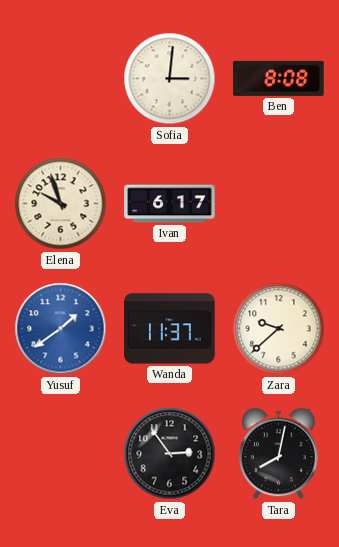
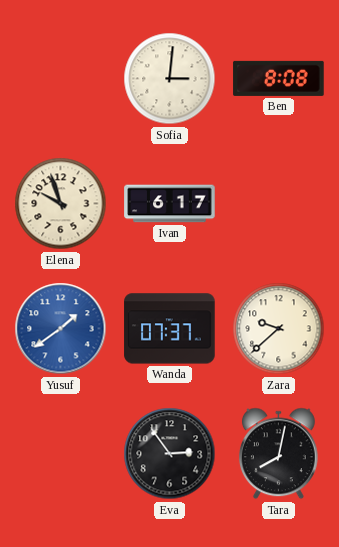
Wanda: 11:37 -> 07:37
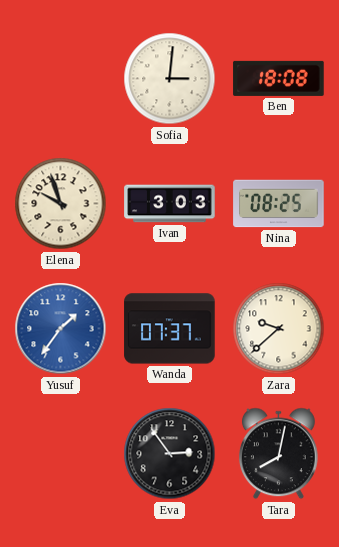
Ben: 8:08 -> 18:08
Ivan: 6:17 -> 3:03
Nina: none -> 08:25
Yusuf: 1:39 -> 1:36
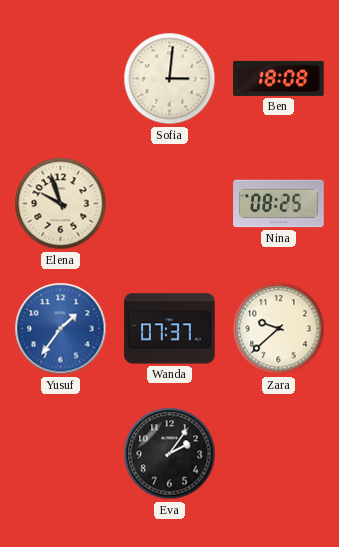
Ivan: 3:03 -> none
Eva: 2:54 -> 2:06
Tara: 8:02 -> none
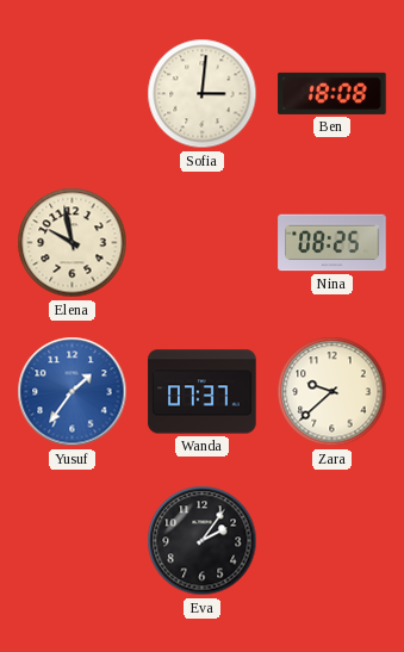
Elena: 9:57 -> 9:58
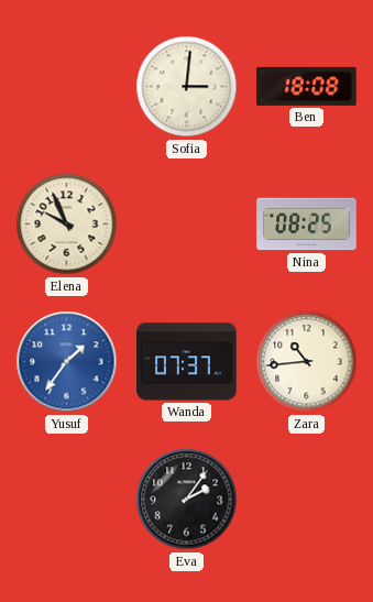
Elena: 9:58 -> 9:56
Zara: 9:38 -> 10:44
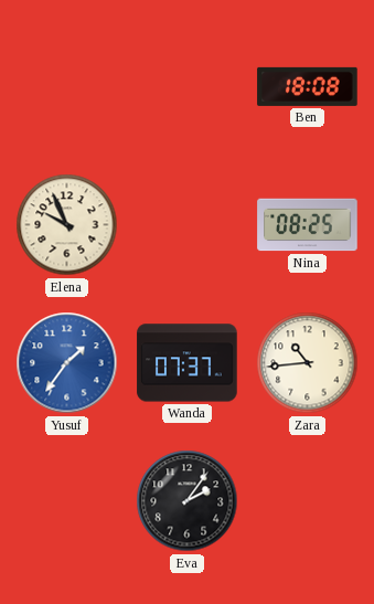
Sofia: 3:01 -> none
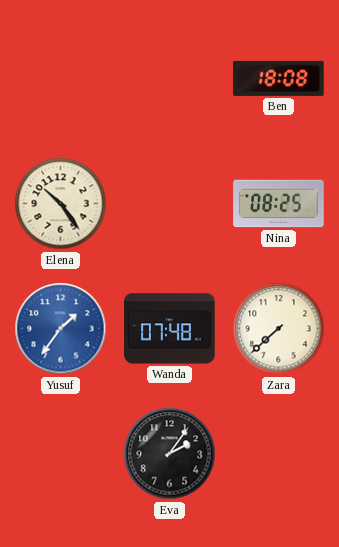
Elena: 9:56 -> 10:24
Wanda: 07:37 -> 07:48
Zara: 10:44 -> 7:38
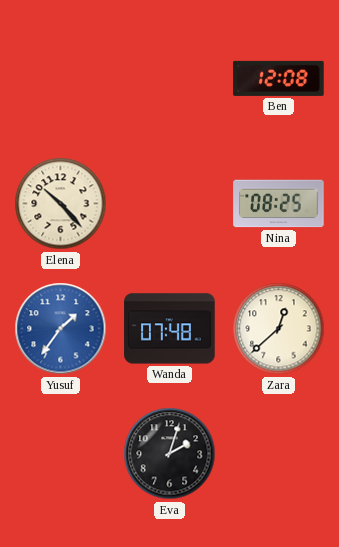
Ben: 18:08 -> 12:08
Elena: 10:24 -> 10:23
Zara: 7:38 -> 12:38
Eva: 2:06 -> 2:03
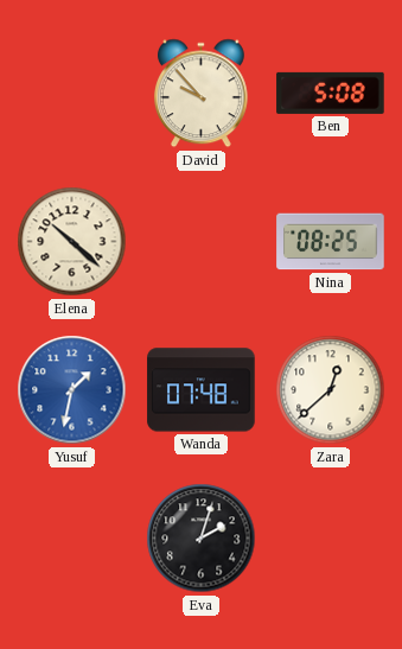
David: none -> 9:53
Ben: 12:08 -> 5:08
Elena: 10:23 -> 10:22
Yusuf: 1:36 -> 1:32
